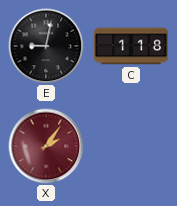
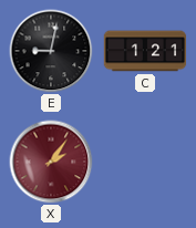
C: 1:18 -> 1:21
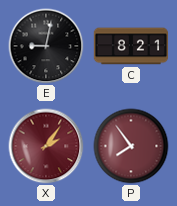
C: 1:21 -> 8:21
P: none -> 7:54
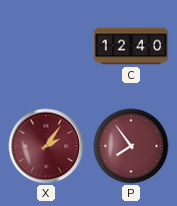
E: 9:02 -> none
C: 8:21 -> 12:40
